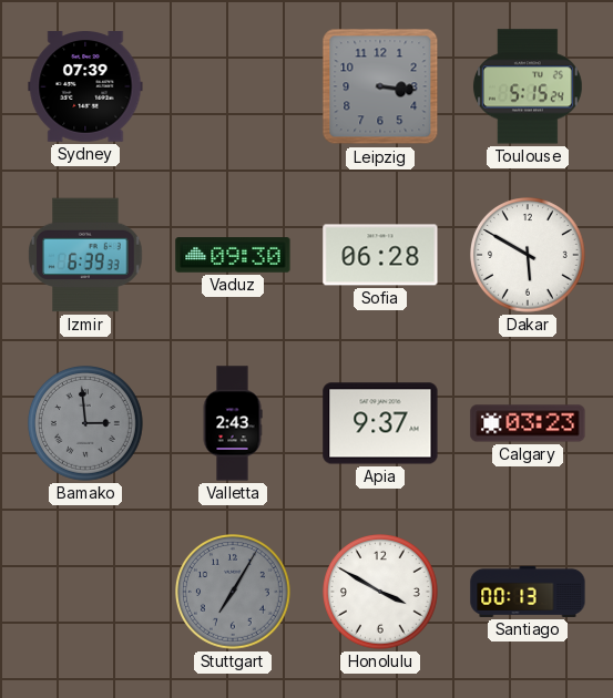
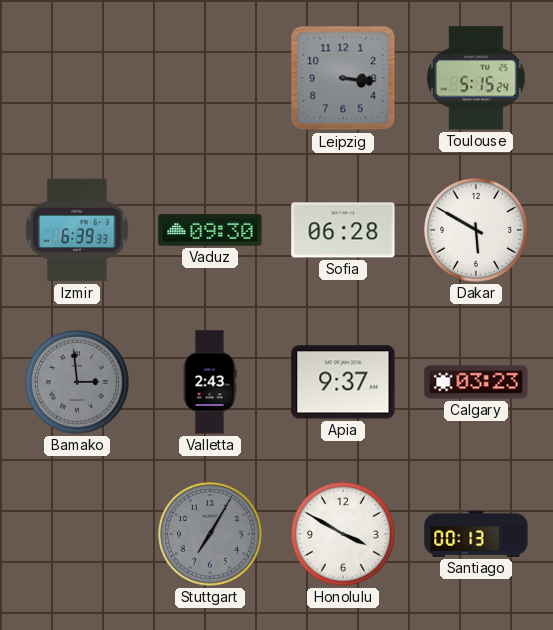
Sydney: 07:39 -> none
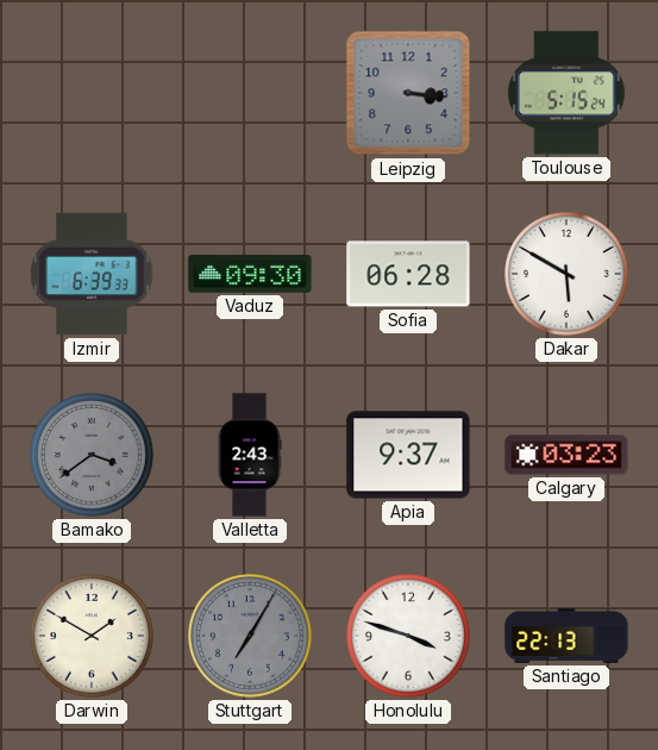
Bamako: 2:59 -> 3:39
Darwin: none -> 1:50
Honolulu: 3:50 -> 3:48
Santiago: 00:13 -> 22:13
